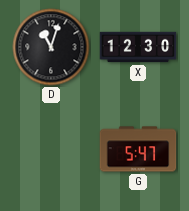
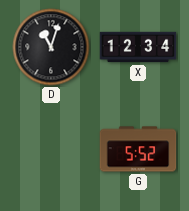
X: 12:30 -> 12:34
G: 5:47 -> 5:52
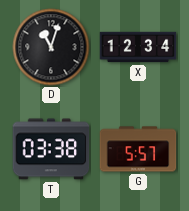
T: none -> 03:38
G: 5:52 -> 5:57
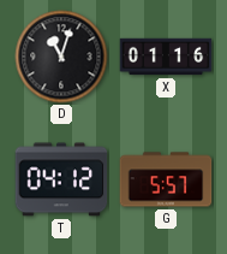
X: 12:34 -> 01:16
T: 03:38 -> 04:12
